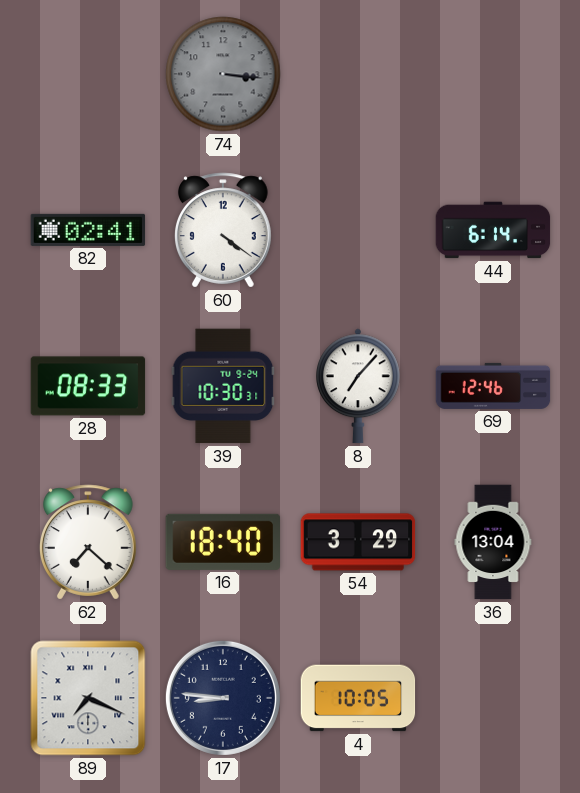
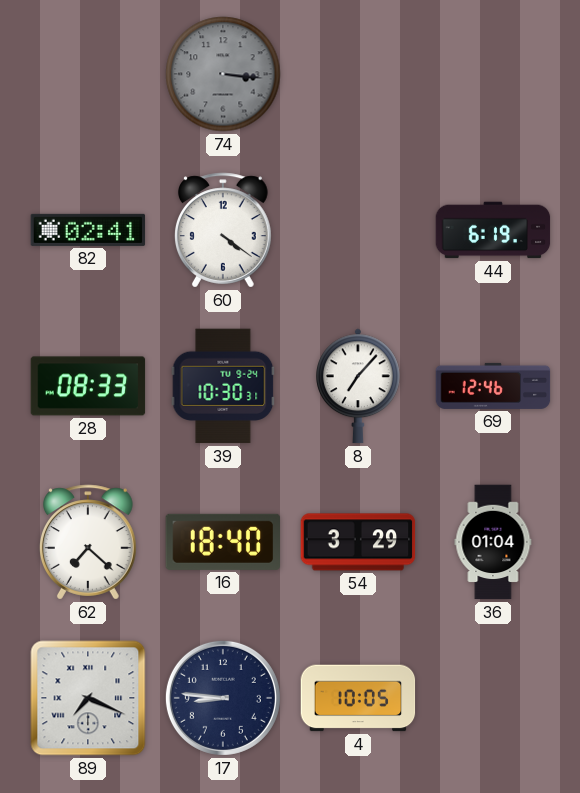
44: 6:14 -> 6:19
36: 13:04 -> 01:04
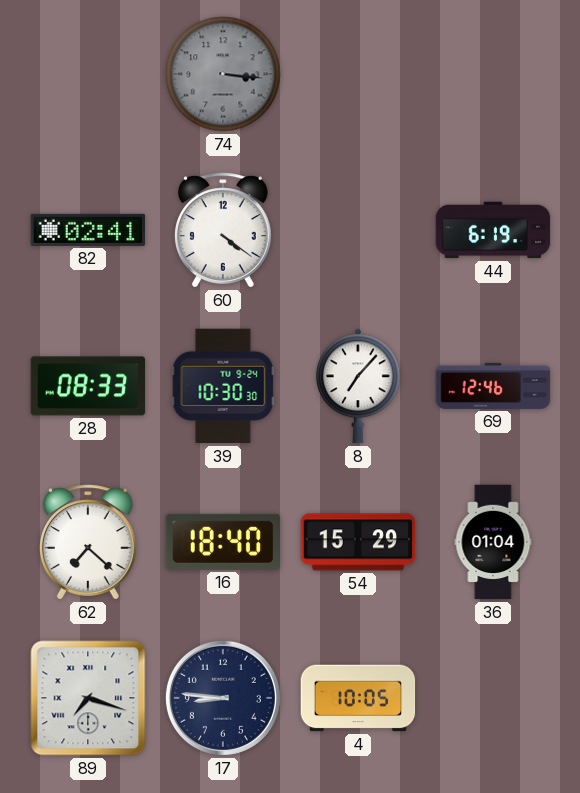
39: 10:30:31 -> 10:30:30
54: 3:29 -> 15:29
89: 7:19 -> 7:18
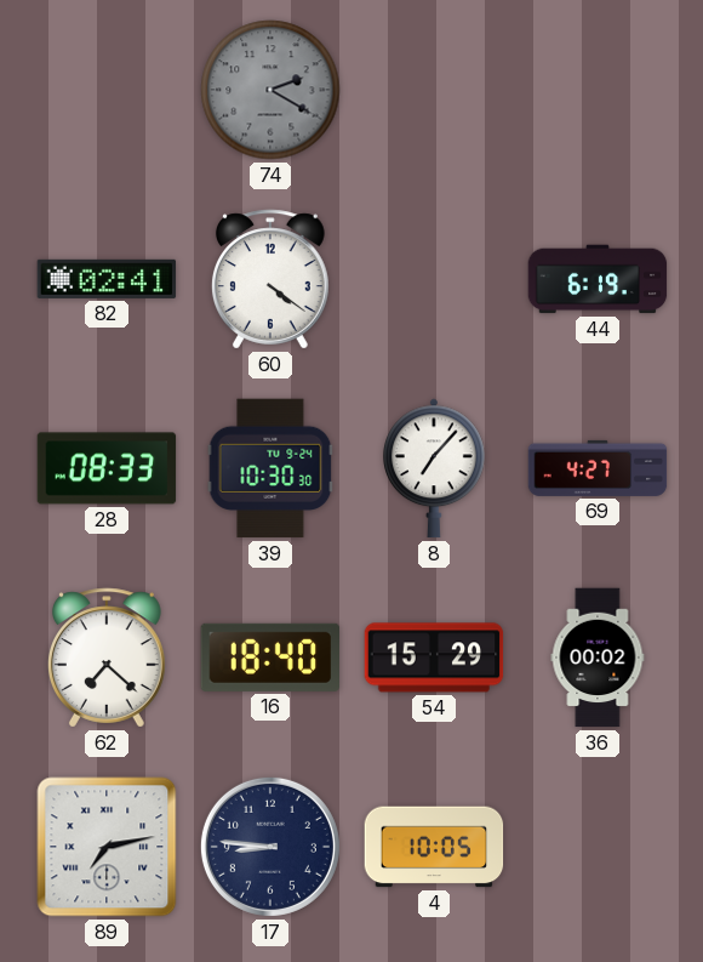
74: 3:16 -> 2:20
69: 12:46 -> 4:27
36: 01:04 -> 00:02
89: 7:18 -> 7:13
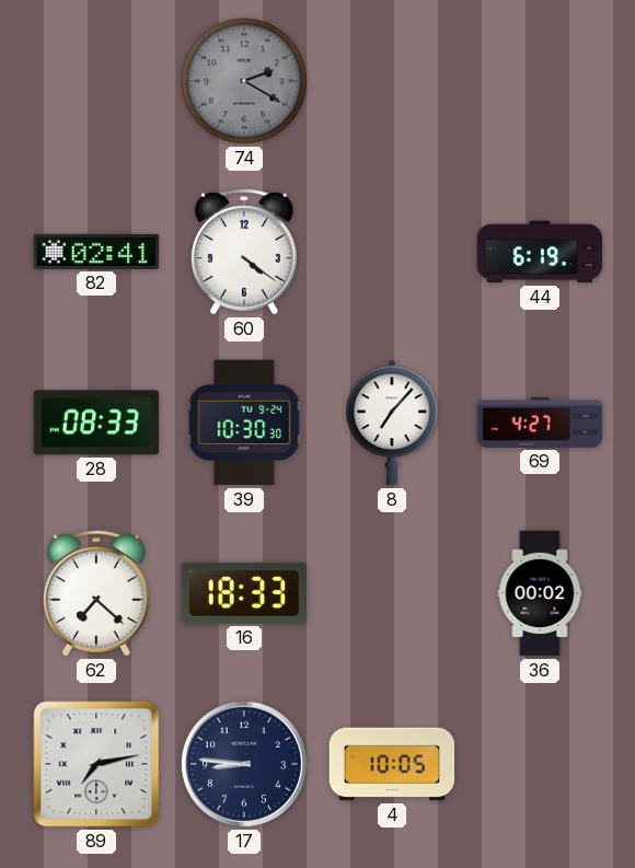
16: 18:40 -> 18:33
54: 15:29 -> none
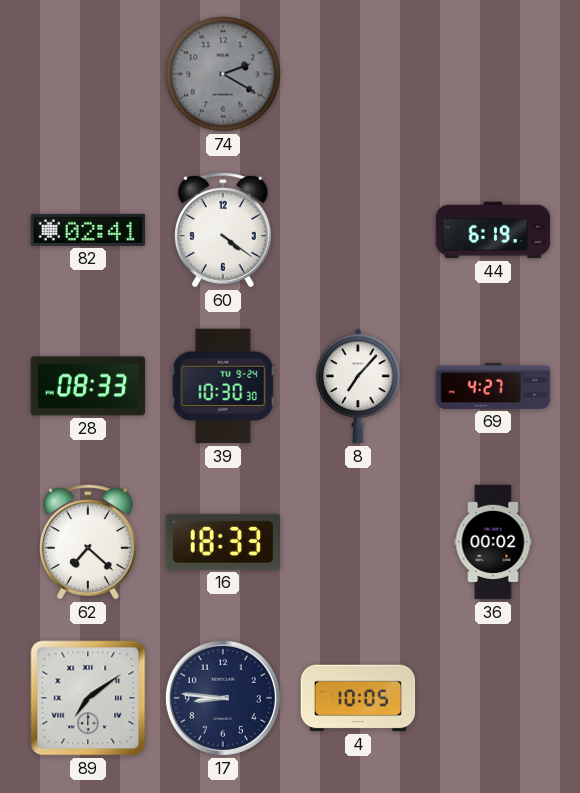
89: 7:13 -> 7:09
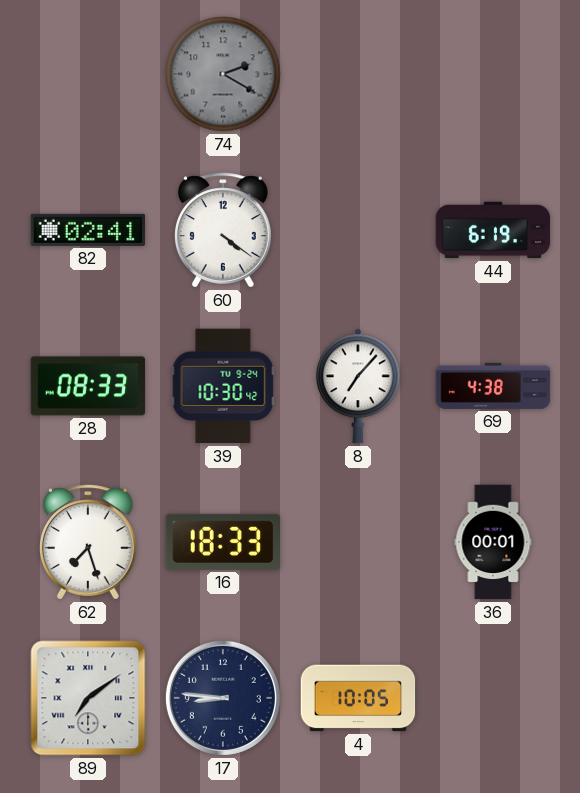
39: 10:30:30 -> 10:30:42
69: 4:27 -> 4:38
62: 7:22 -> 7:27
36: 00:02 -> 00:01
